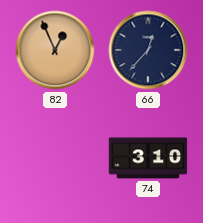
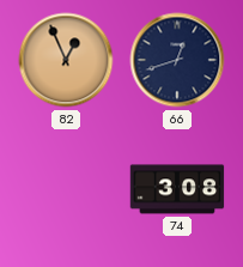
66: 12:37 -> 12:42
74: 3:10 -> 3:08
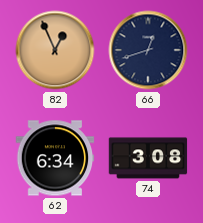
62: none -> 6:34
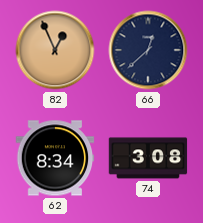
66: 12:42 -> 12:38
62: 6:34 -> 8:34
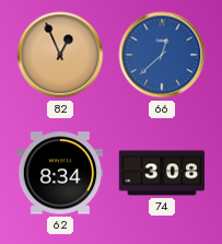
66 dial: navy -> blue
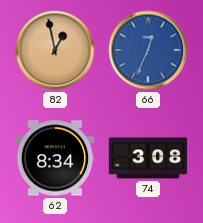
82: 12:56 -> 12:58
66: 12:38 -> 12:34
